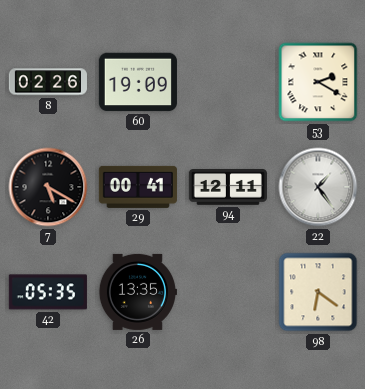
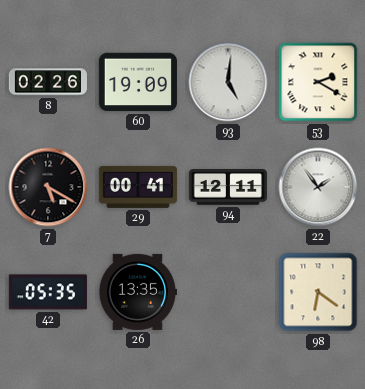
93: none -> 5:01
22: 1:24 -> 1:54
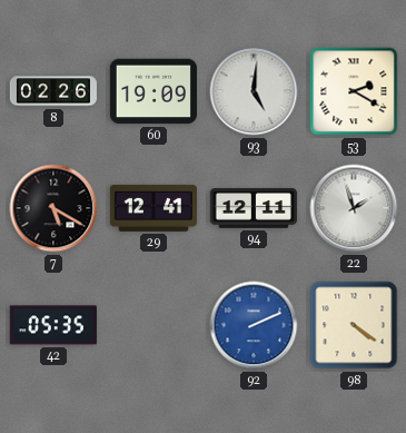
29: 00:41 -> 12:41
22: 1:54 -> 1:57
26: 13:35 -> none
92: none -> 2:11
98: 6:21 -> 4:21
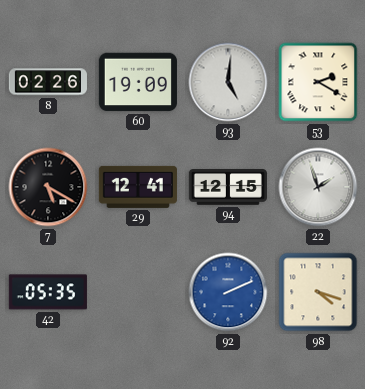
94: 12:11 -> 12:15
98: 4:21 -> 4:18
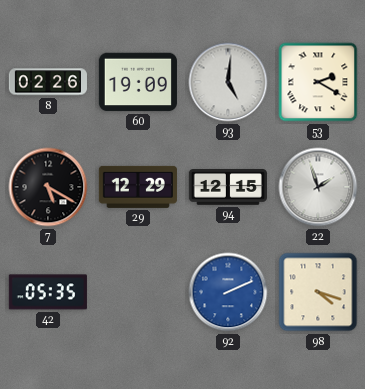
29: 12:41 -> 12:29
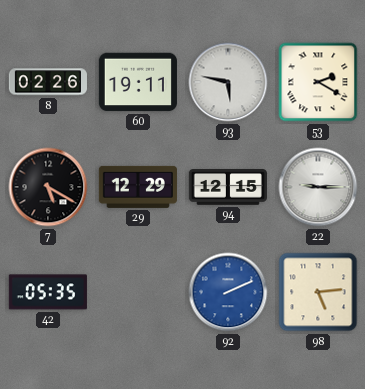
60: 19:09 -> 19:11
93: 5:01 -> 5:47
22: 1:57 -> 9:15
98: 4:18 -> 5:14
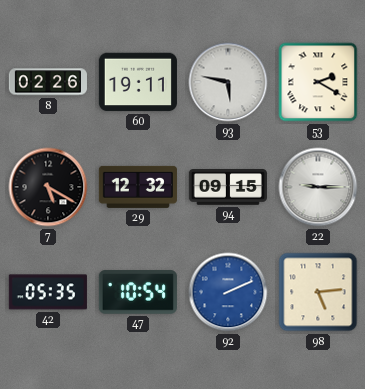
29: 12:29 -> 12:32
94: 12:15 -> 09:15
47: none -> 10:54
